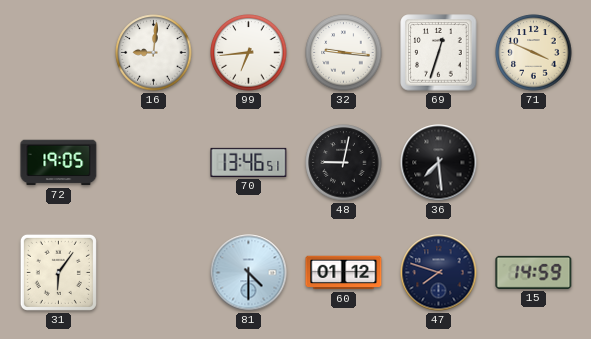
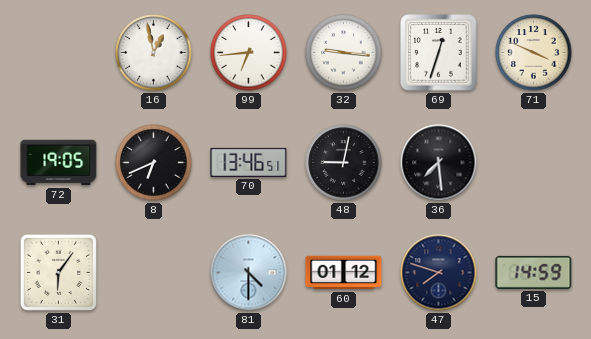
16: 9:01 -> 12:58
8: none -> 6:41
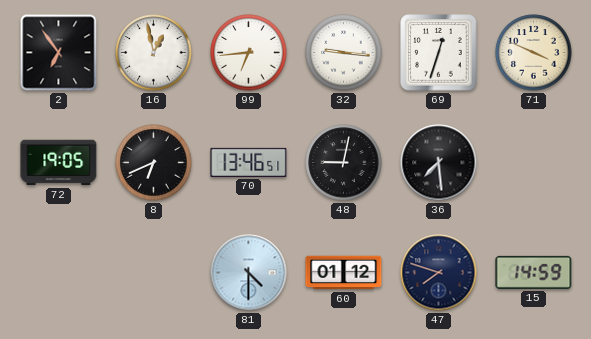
2: none -> 6:54
31: 6:06 -> none
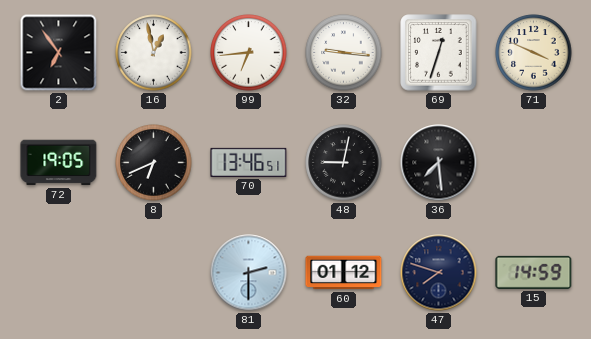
81: 4:30 -> 2:30
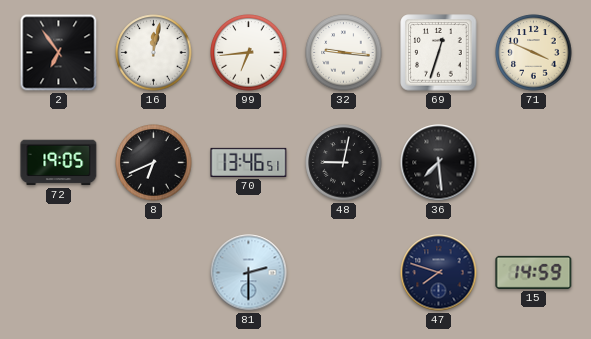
16: 12:58 -> 12:02
60: 01:12 -> none
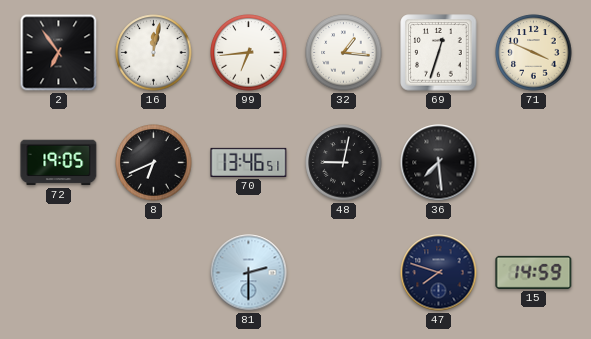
32: 9:16 -> 1:16
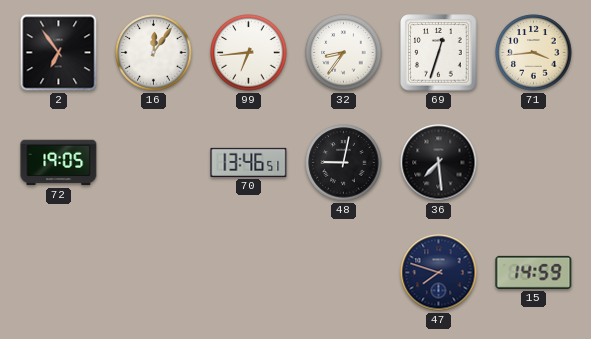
16: 12:02 -> 12:06
32: 1:16 -> 8:36
71: 3:49 -> 3:44
8: 6:41 -> none
81: 2:30 -> none
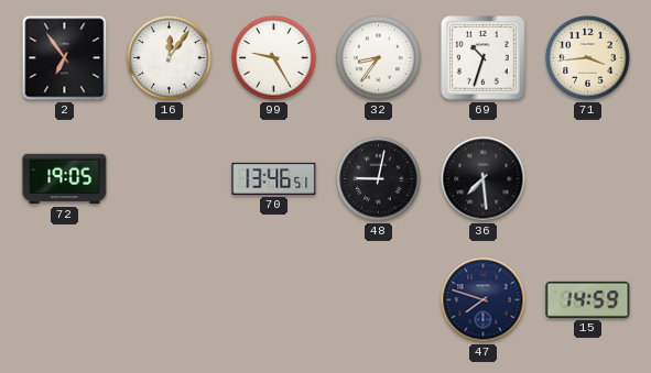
99: 6:44 -> 9:25
69: 12:33 -> 10:33
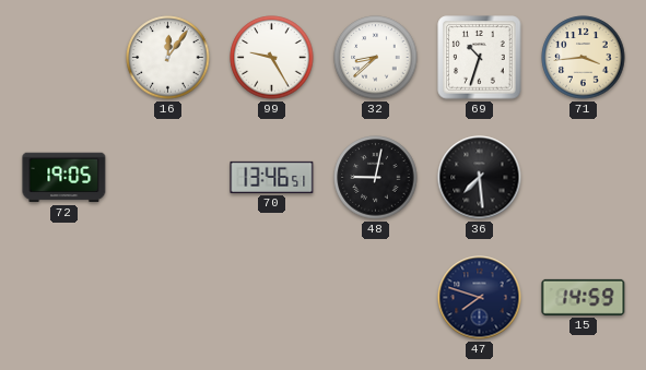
2: 6:54 -> none
32: 8:36 -> 8:38
